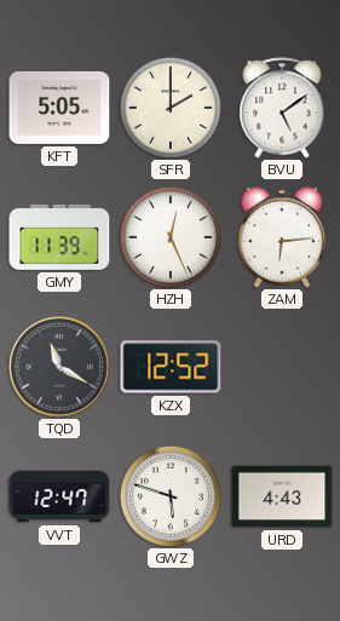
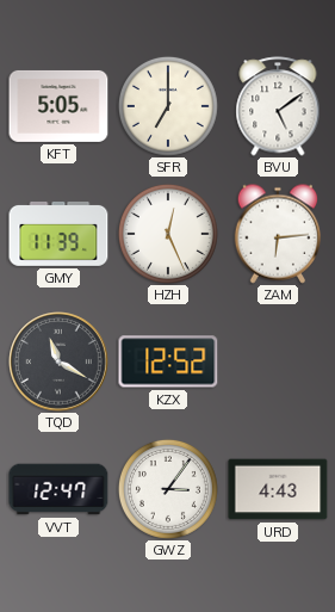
SFR: 2:00 -> 7:00
GWZ: 5:48 -> 3:06
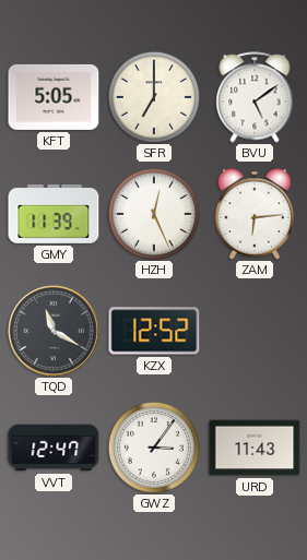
URD: 4:43 -> 11:43
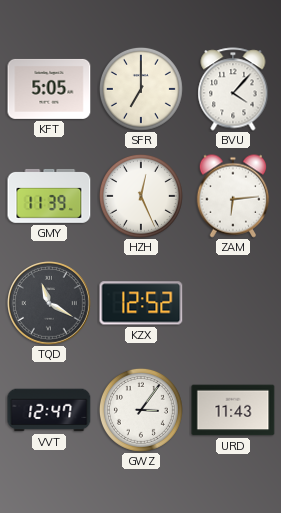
BVU: 5:09 -> 4:07
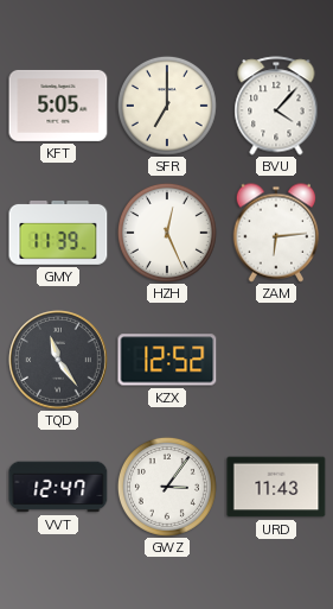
TQD: 11:20 -> 11:24
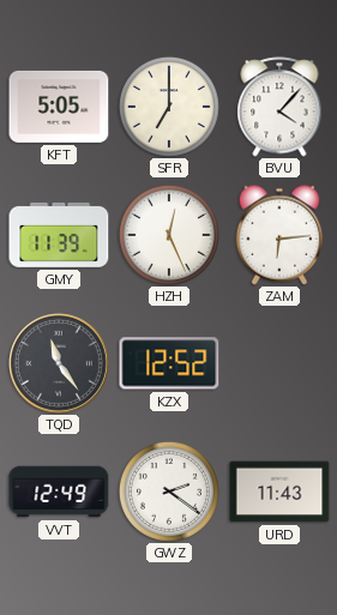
VVT: 12:47 -> 12:49
GWZ: 3:06 -> 2:21
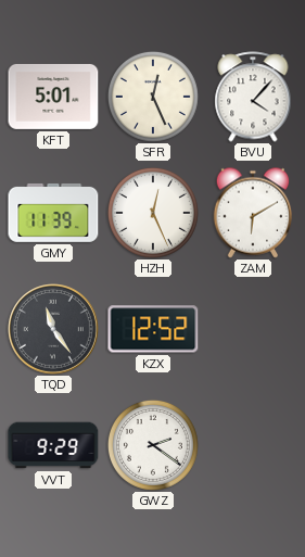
KFT: 5:05 -> 5:01
SFR: 7:00 -> 12:26
ZAM: 6:14 -> 6:10
VVT: 12:49 -> 9:29
URD: 11:43 -> none
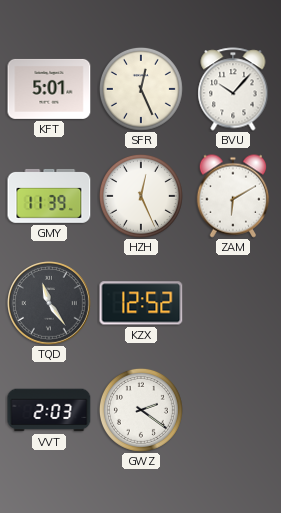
BVU: 4:07 -> 10:07
VVT: 9:29 -> 2:03
